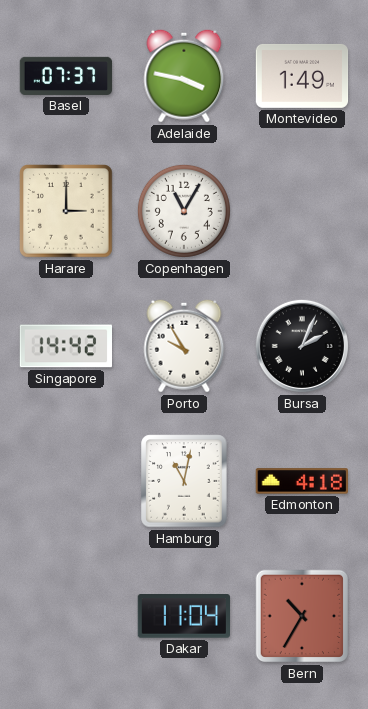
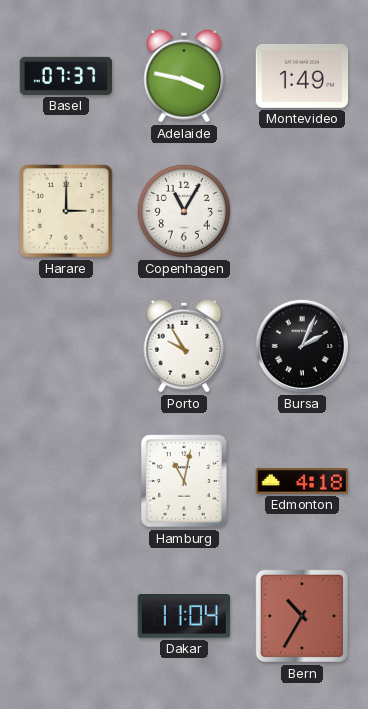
Singapore: 14:42 -> none
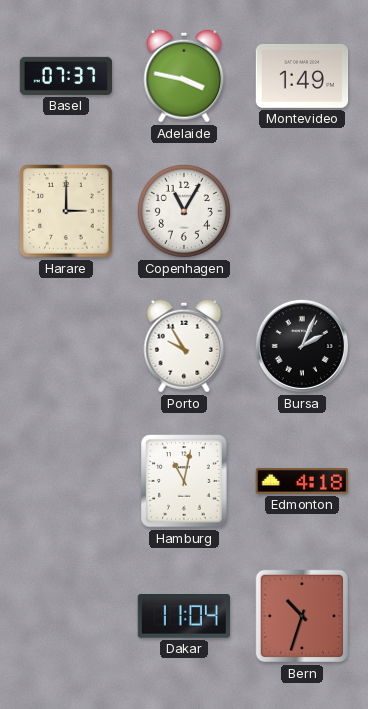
Bern: 10:35 -> 10:33
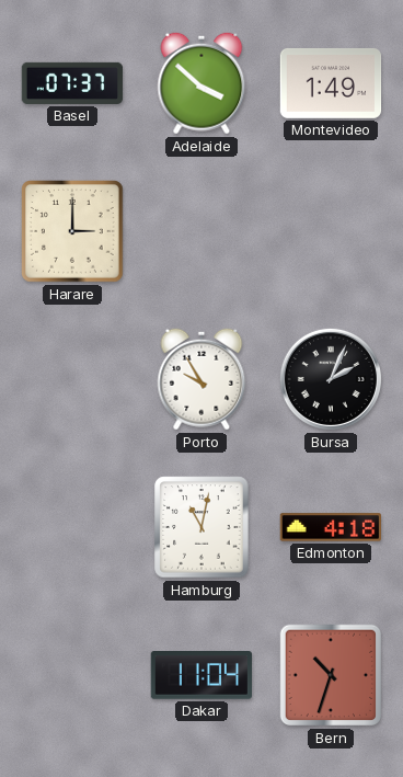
Adelaide: 3:47 -> 3:52
Copenhagen: 11:05 -> none
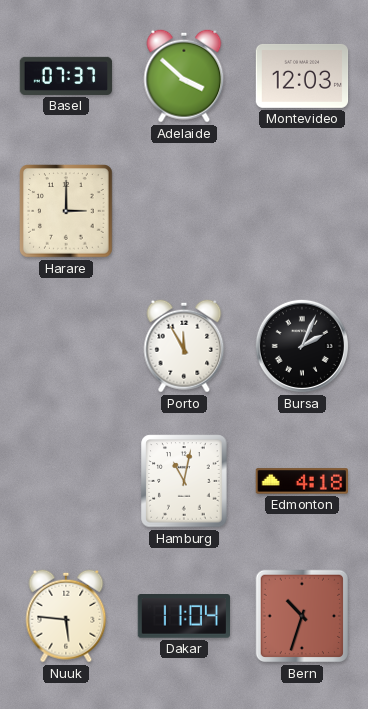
Montevideo: 1:49 -> 12:03
Porto: 9:55 -> 11:55
Nuuk: none -> 5:46
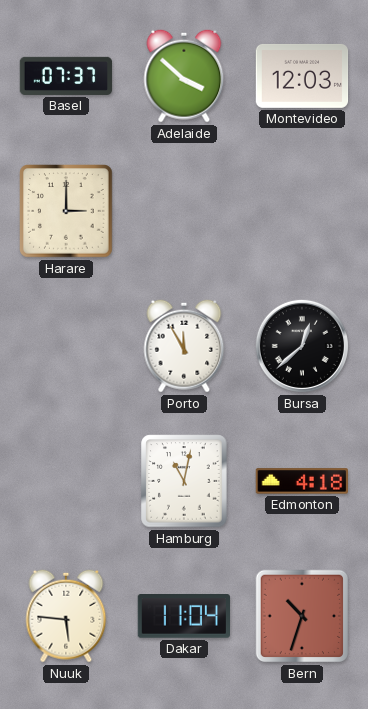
Bursa: 2:04 -> 12:38
